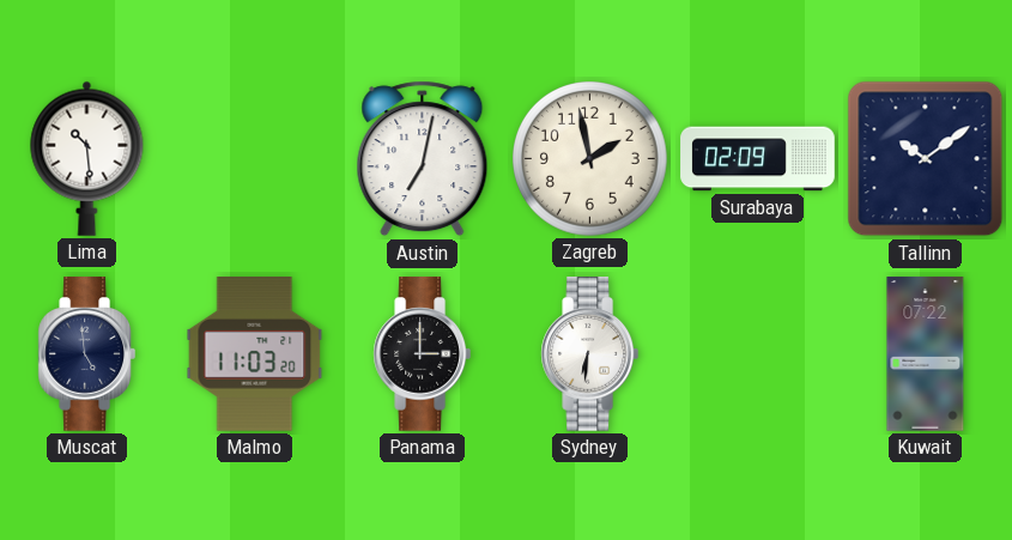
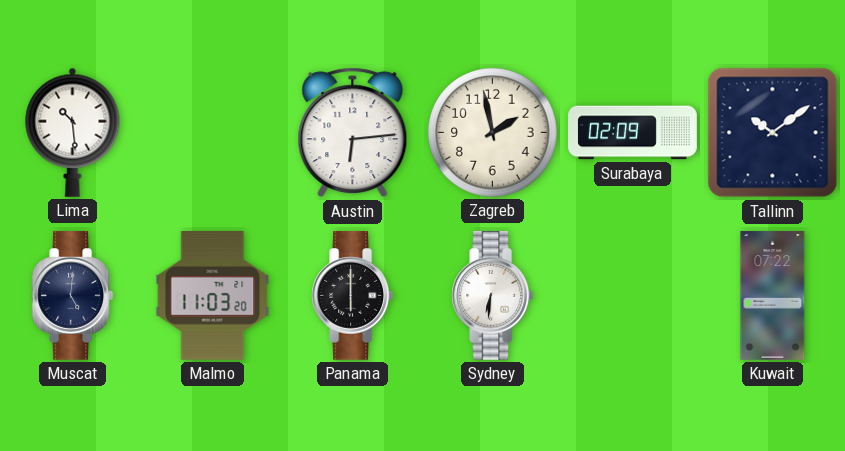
Austin: 7:02 -> 6:14
Muscat: 4:59 -> 5:01
Panama: 3:00 -> 6:00
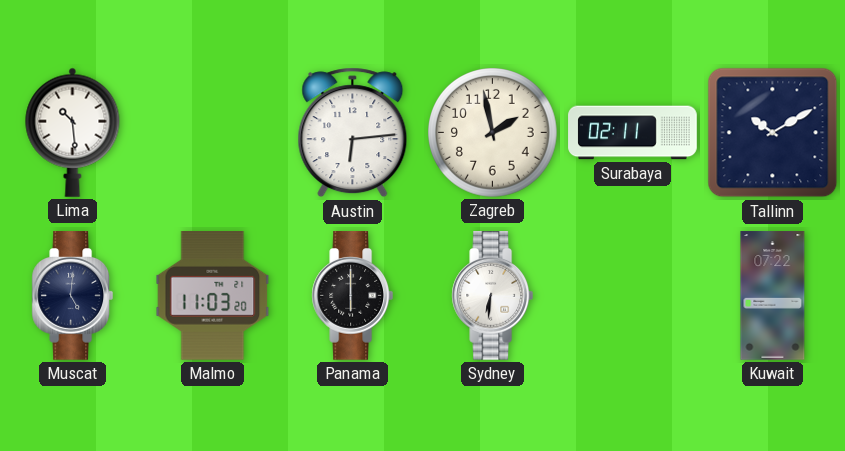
Surabaya: 02:09 -> 02:11
Tallinn: 10:09 -> 10:10
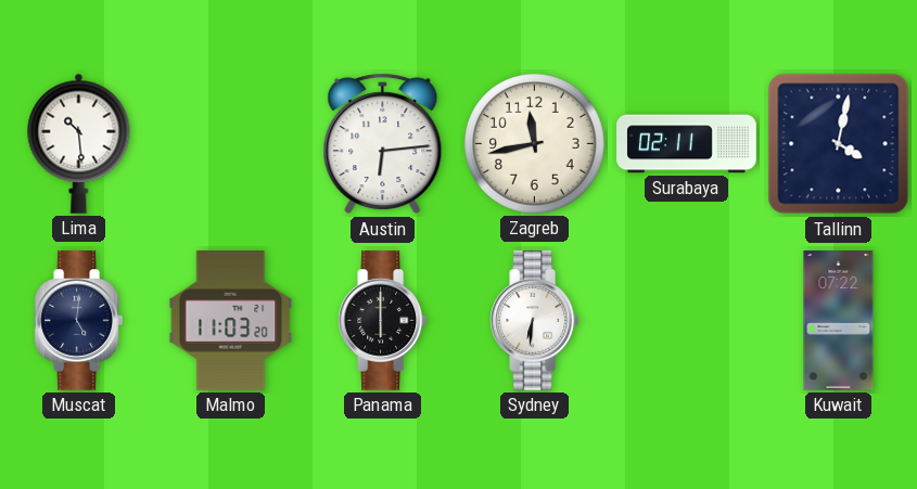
Zagreb: 1:58 -> 11:43
Tallinn: 10:10 -> 4:02
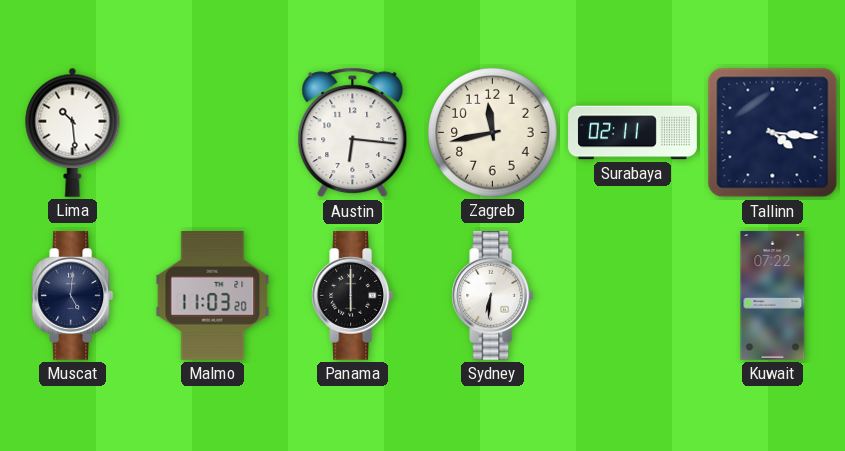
Austin: 6:14 -> 6:16
Tallinn: 4:02 -> 4:16
